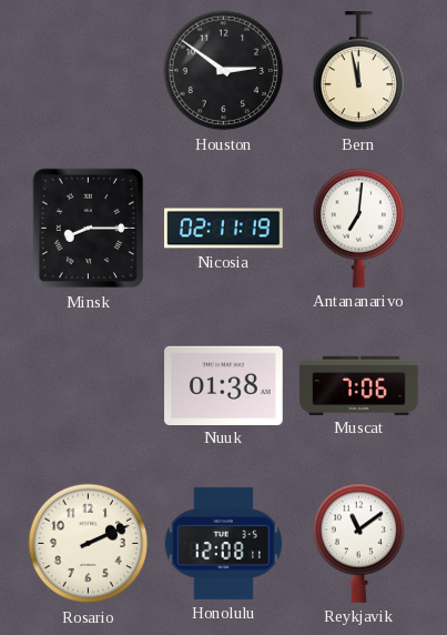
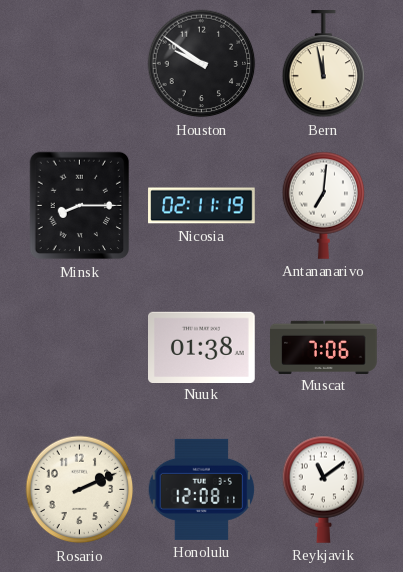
Houston: 2:51 -> 9:51
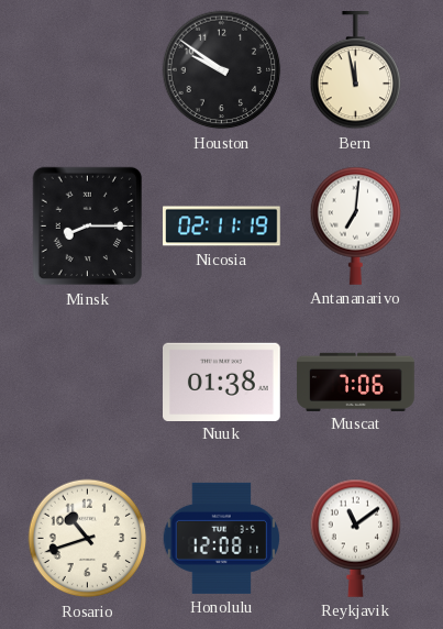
Rosario: 2:11 -> 10:42
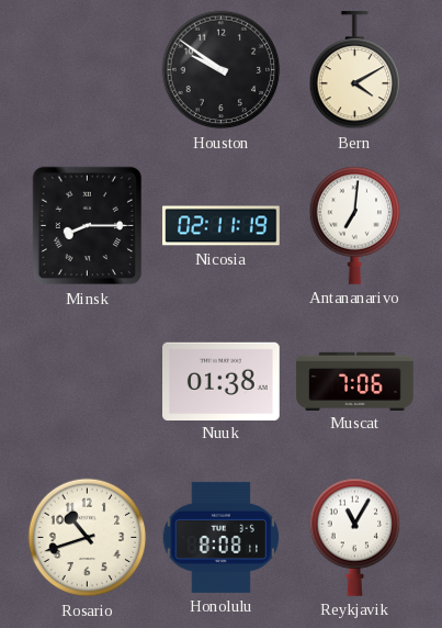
Bern: 11:58 -> 4:10
Honolulu: 12:08 -> 8:08
Reykjavik: 11:09 -> 11:05
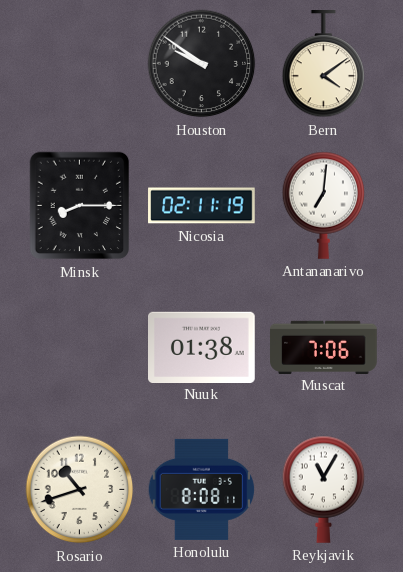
Bern: 4:10 -> 4:09
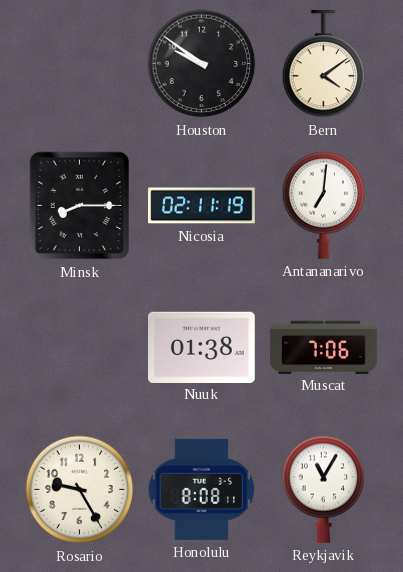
Rosario: 10:42 -> 9:25
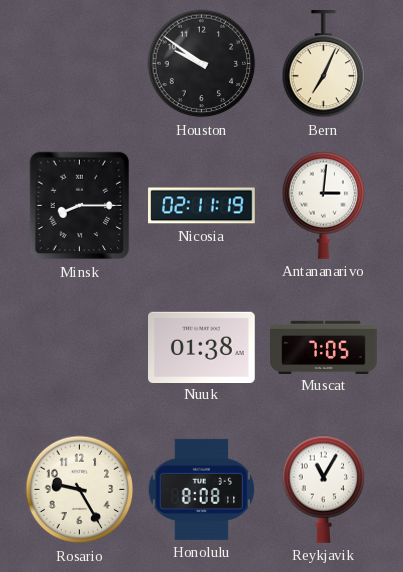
Bern: 4:09 -> 7:04
Antananarivo: 7:01 -> 3:01
Muscat: 7:06 -> 7:05
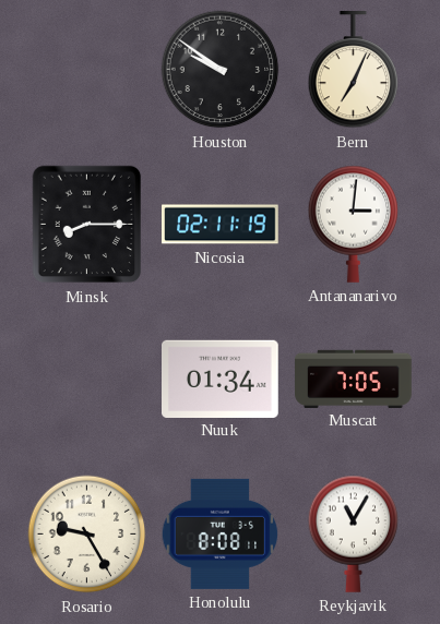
Nuuk: 01:38 -> 01:34
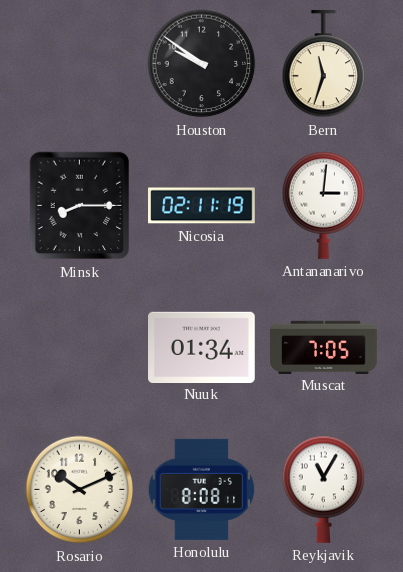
Bern: 7:04 -> 11:33
Rosario: 9:25 -> 10:11
